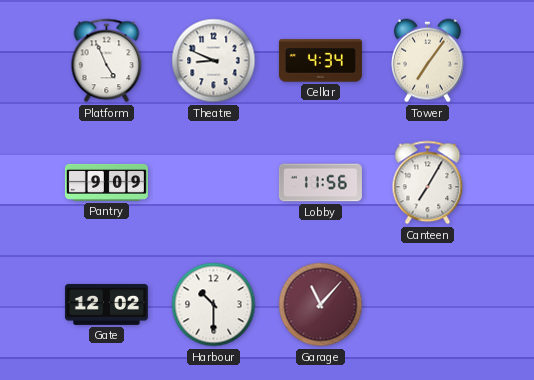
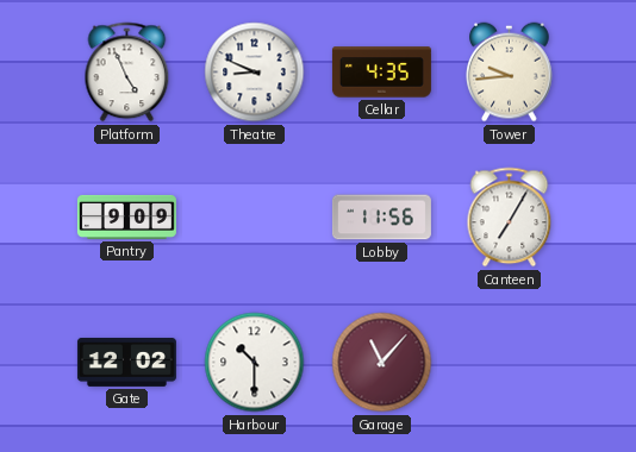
Cellar: 4:34 -> 4:35
Tower: 7:06 -> 9:44
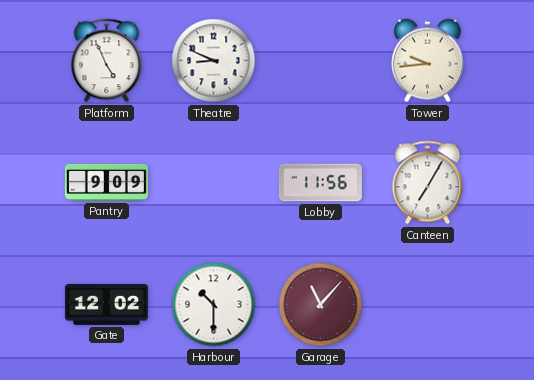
Cellar: 4:35 -> none
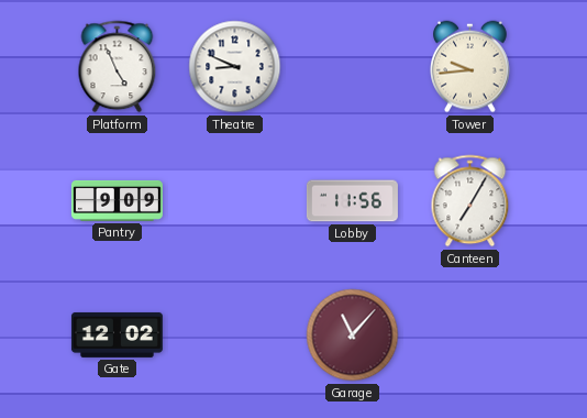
Harbour: 10:30 -> none
